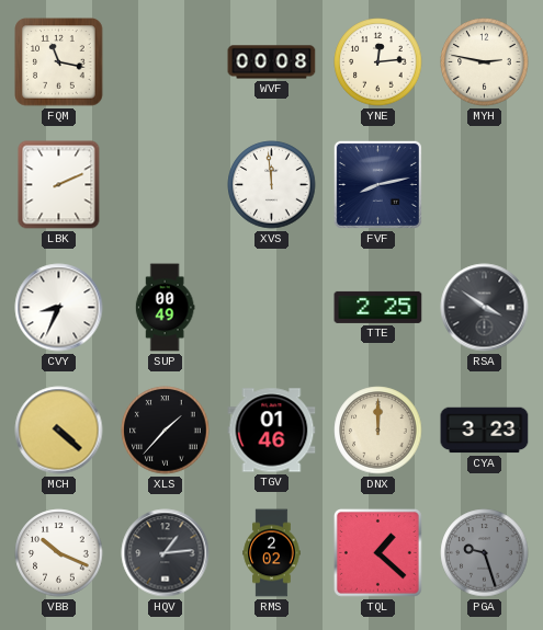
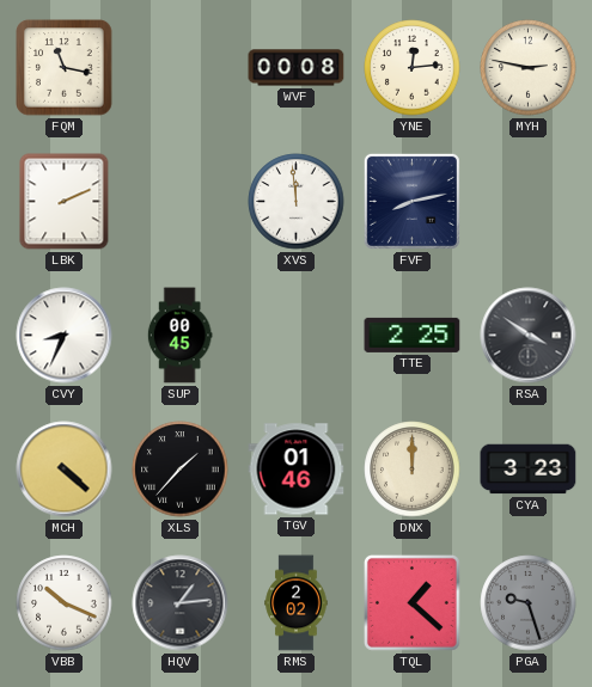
SUP: 00:49 -> 00:45
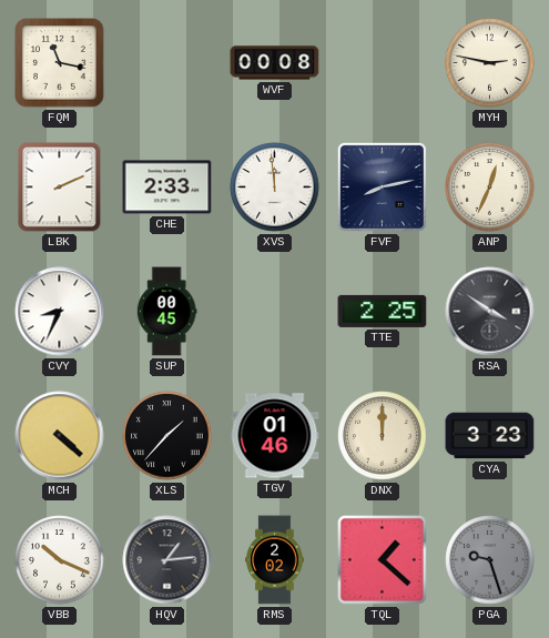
YNE: 12:14 -> none
CHE: none -> 2:33
ANP: none -> 12:34
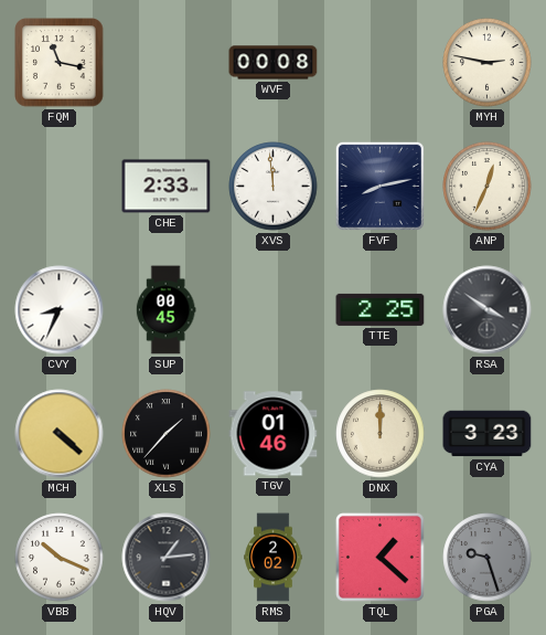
LBK: 2:11 -> none
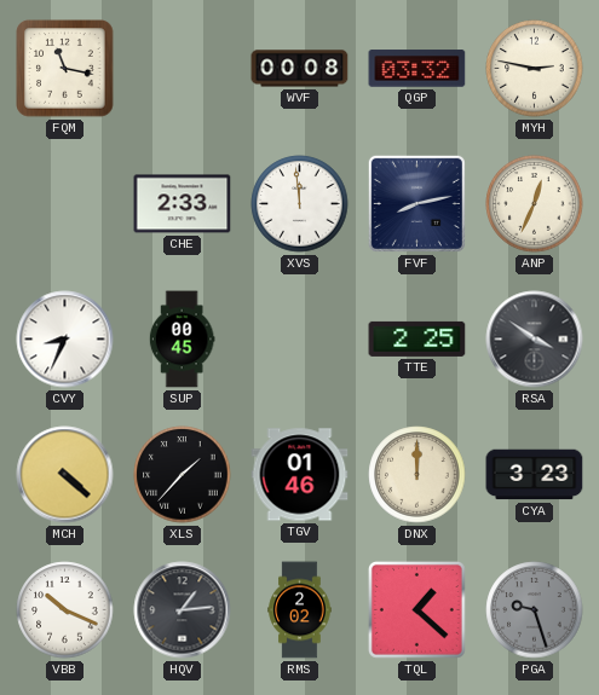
QGP: none -> 03:32
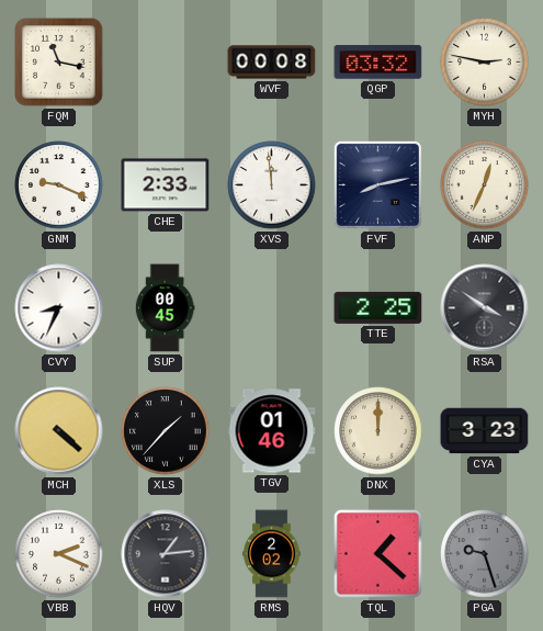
GNM: none -> 9:19
VBB: 10:19 -> 2:19
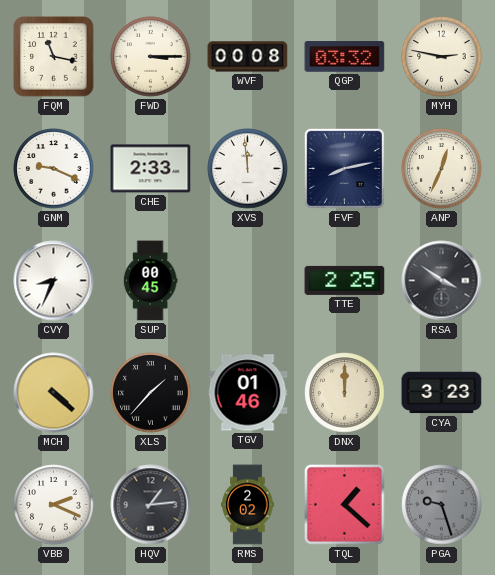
FWD: none -> 3:15
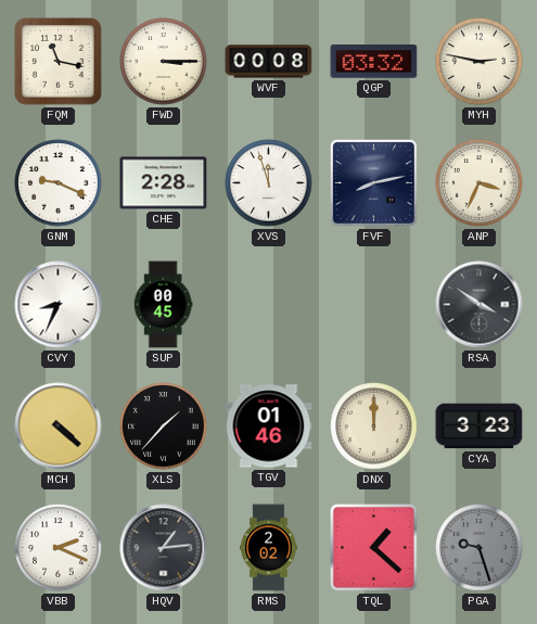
CHE: 2:33 -> 2:28
XVS: 11:59 -> 11:57
ANP: 12:34 -> 3:34
TTE: 2:25 -> none
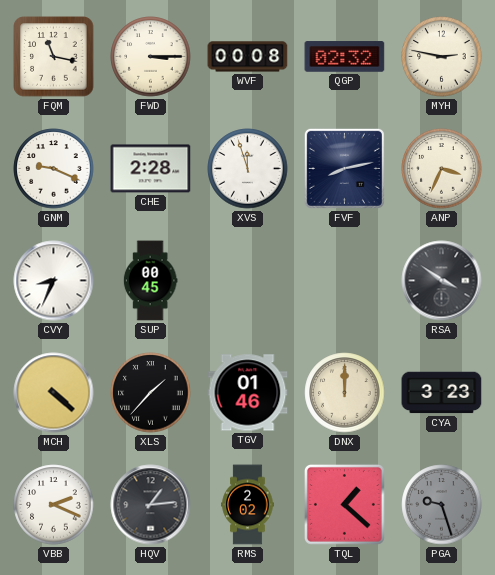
QGP: 03:32 -> 02:32
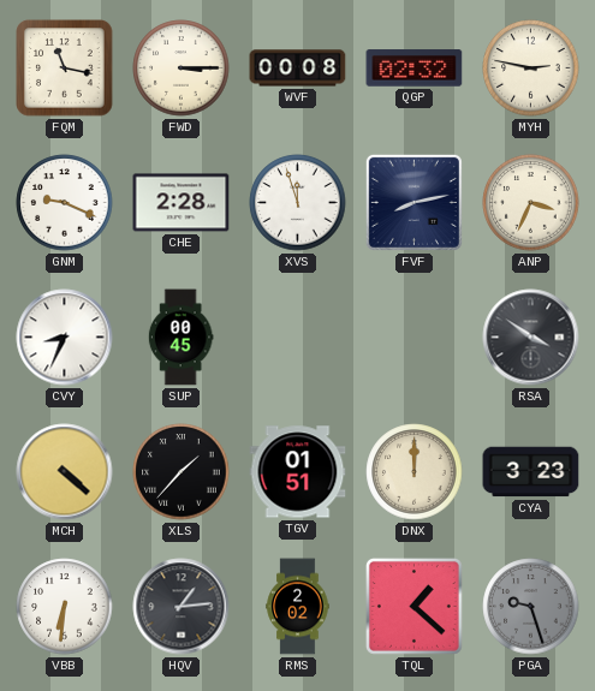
TGV: 01:46 -> 01:51
VBB: 2:19 -> 6:31
